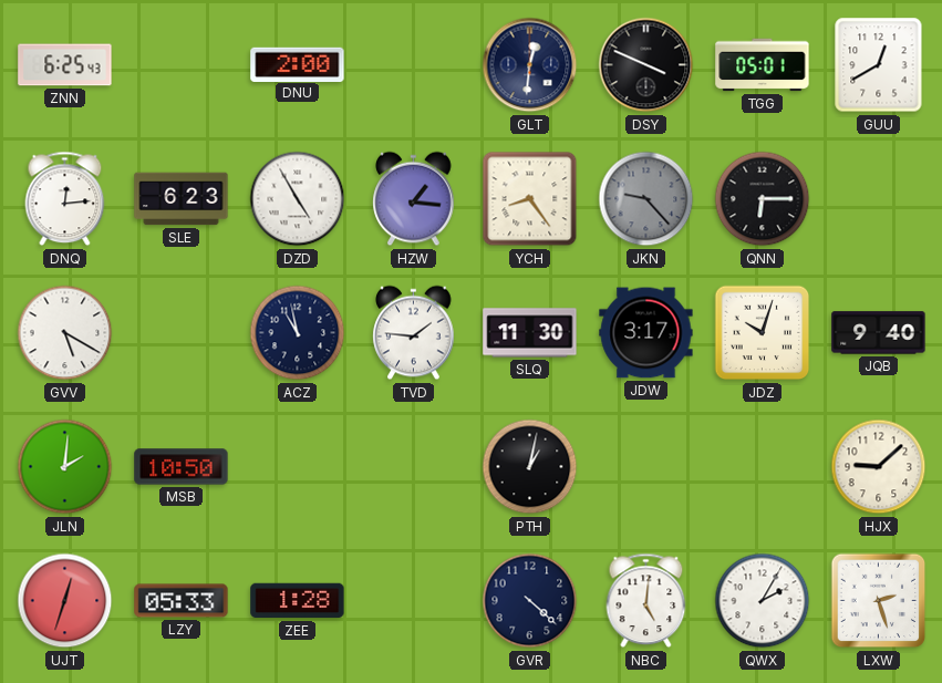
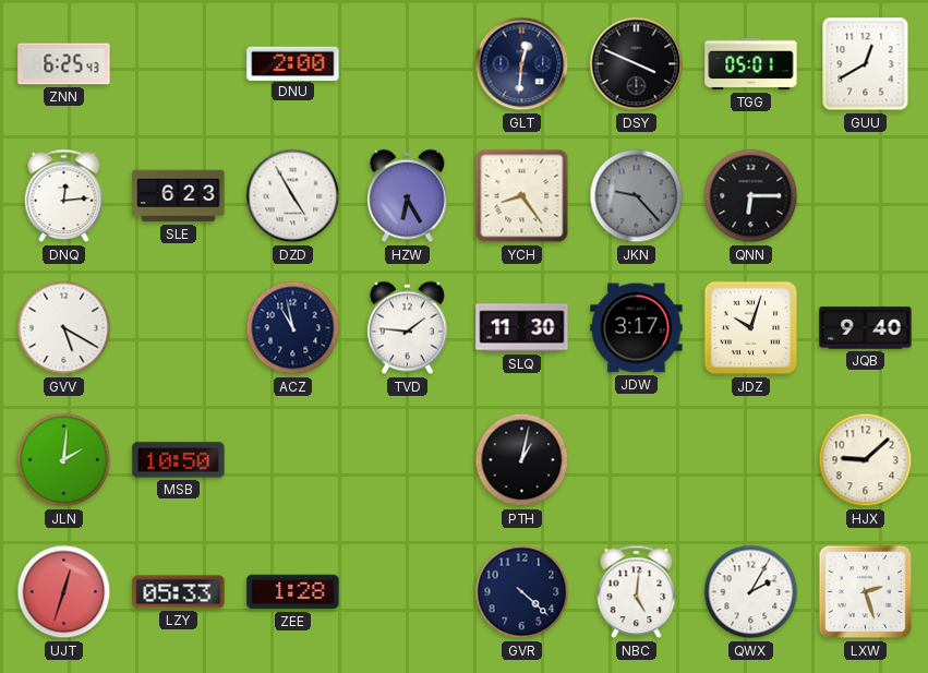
HZW: 1:16 -> 6:25
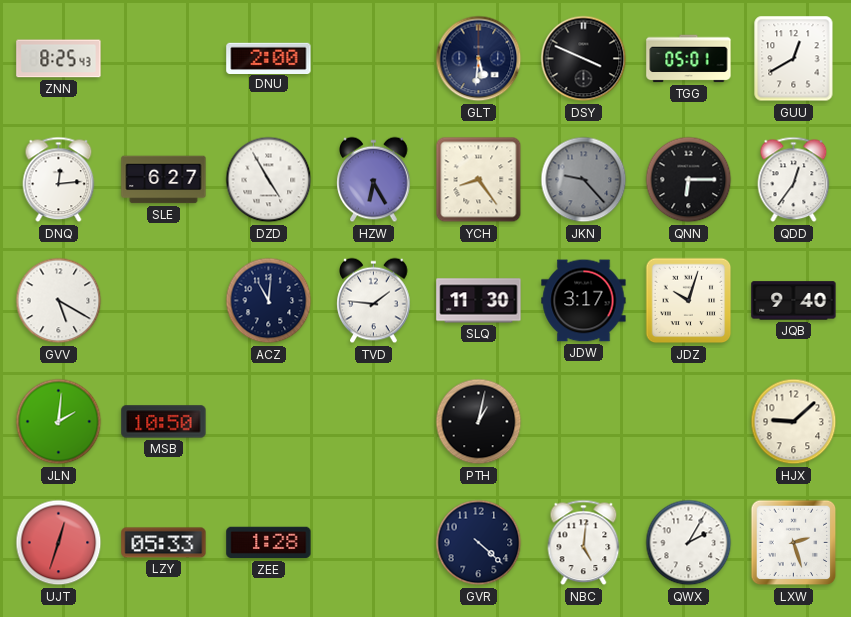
ZNN: 6:25 -> 8:25
GLT: 12:31 -> 5:31
SLE: 6:23 -> 6:27
QDD: none -> 12:36
ACZ: 10:58 -> 11:01
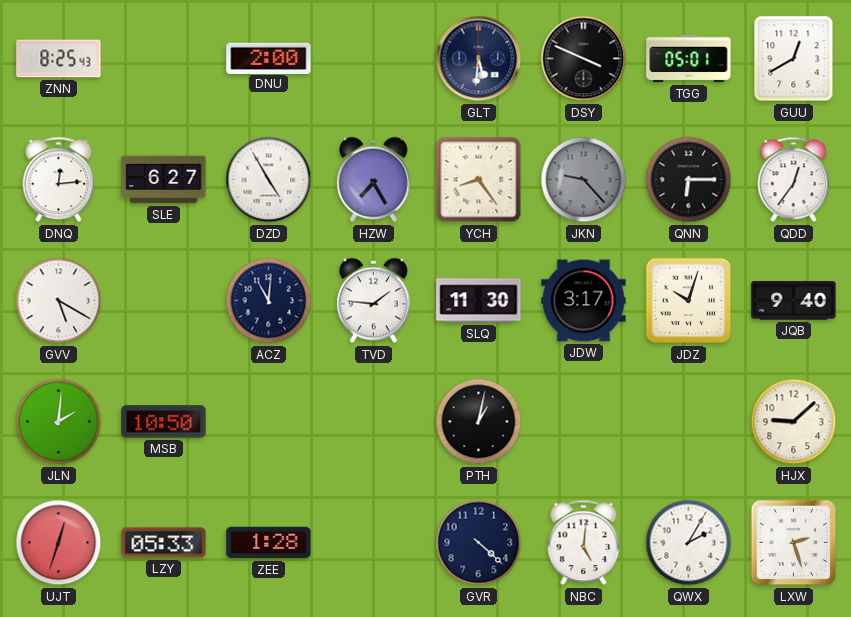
HZW: 6:25 -> 7:25
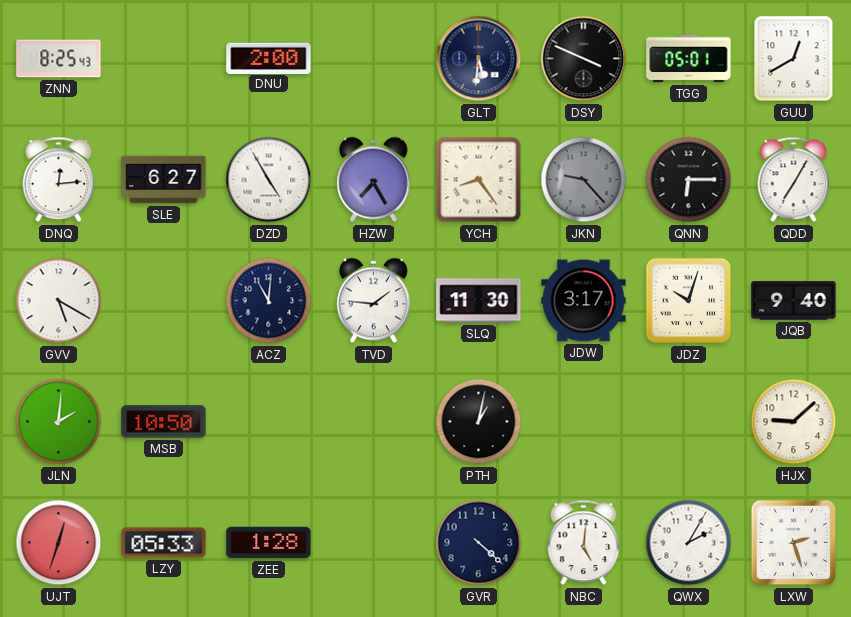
QDD: 12:36 -> 7:05
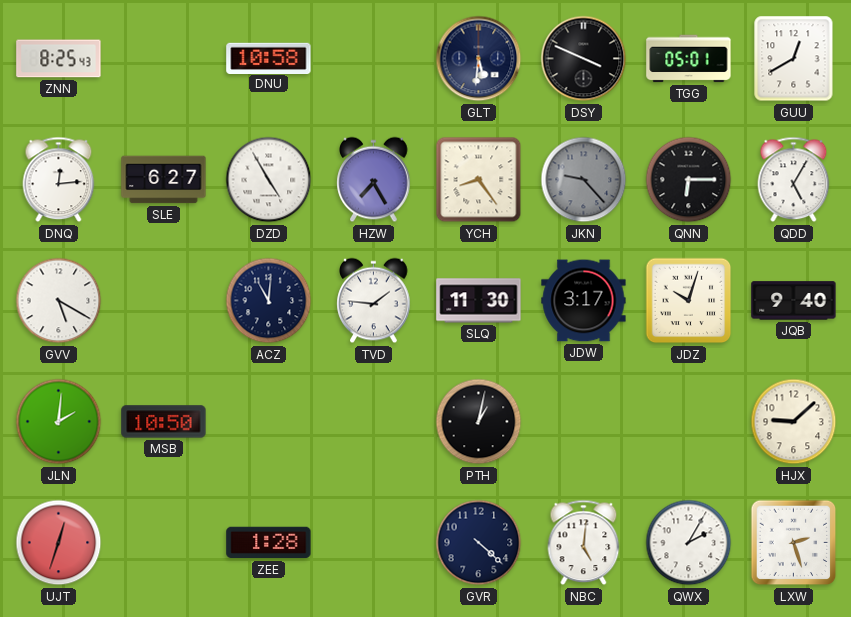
DNU: 2:00 -> 10:58
QDD: 7:05 -> 5:05
LZY: 05:33 -> none
